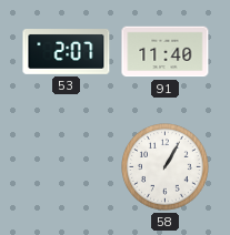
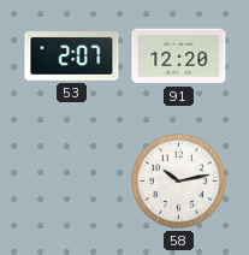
91: 11:40 -> 12:20
58: 1:05 -> 10:13
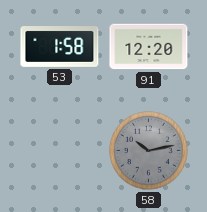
53: 2:07 -> 1:58
58 dial: white -> grey
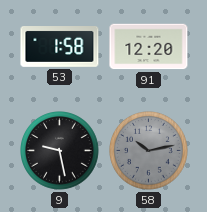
9: none -> 9:28
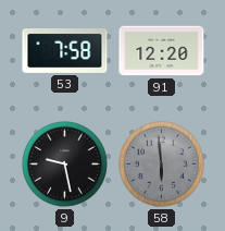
53: 1:58 -> 7:58
58: 10:13 -> 5:59
